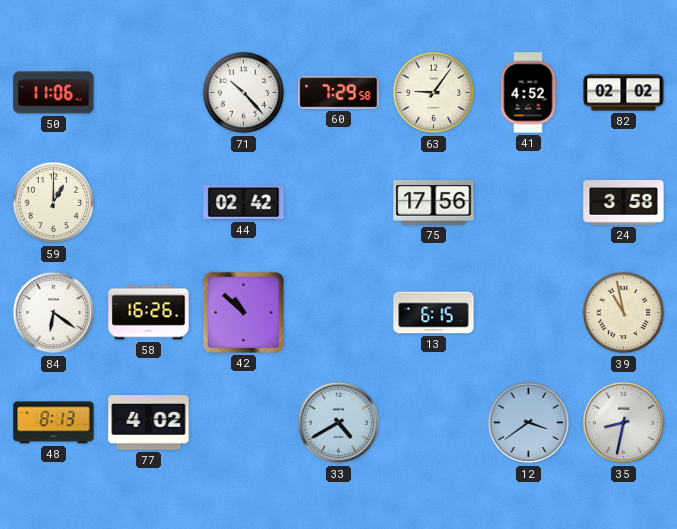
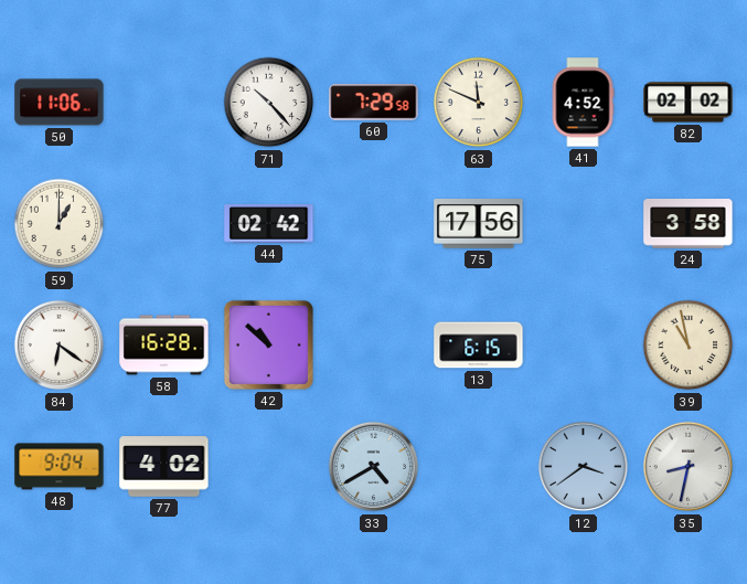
63: 9:06 -> 11:49
58: 16:26 -> 16:28
48: 8:13 -> 9:04
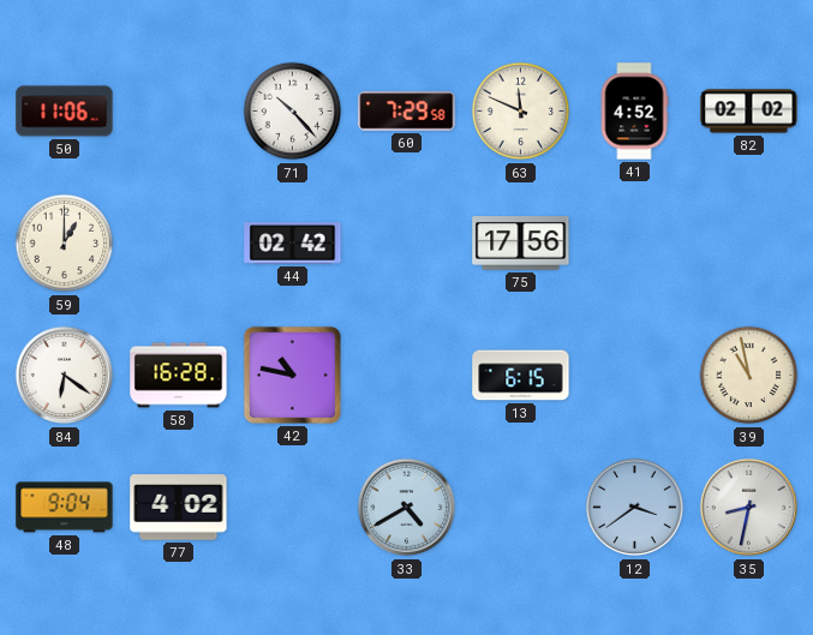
24: 3:58 -> none
42: 10:52 -> 10:47
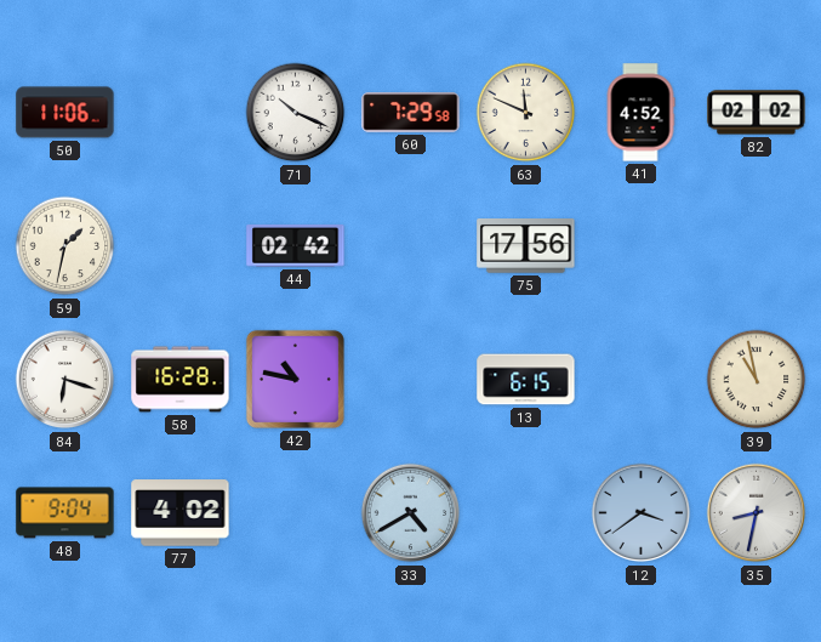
71: 10:23 -> 10:19
59: 1:00 -> 1:32
84: 6:21 -> 6:18
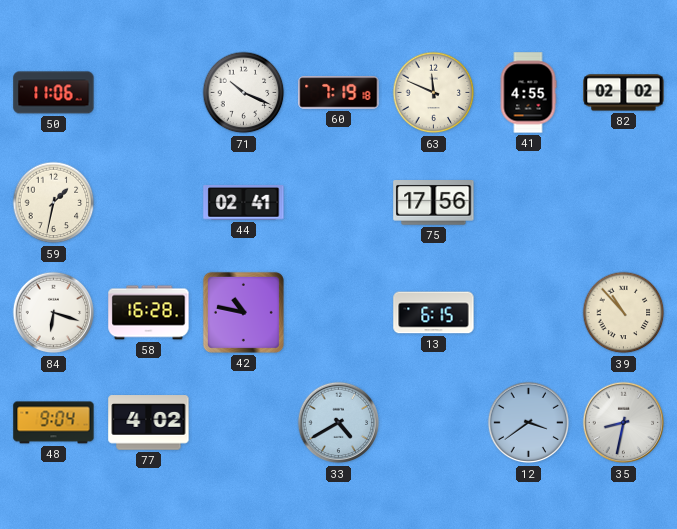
60: 7:29 -> 7:19
41: 4:52 -> 4:55
44: 02:42 -> 02:41
39: 10:58 -> 10:53
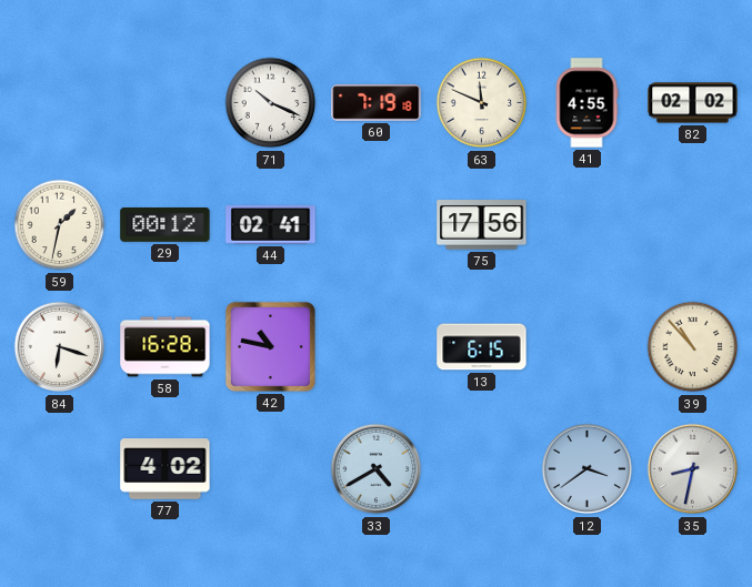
50: 11:06 -> none
29: none -> 00:12
48: 9:04 -> none
